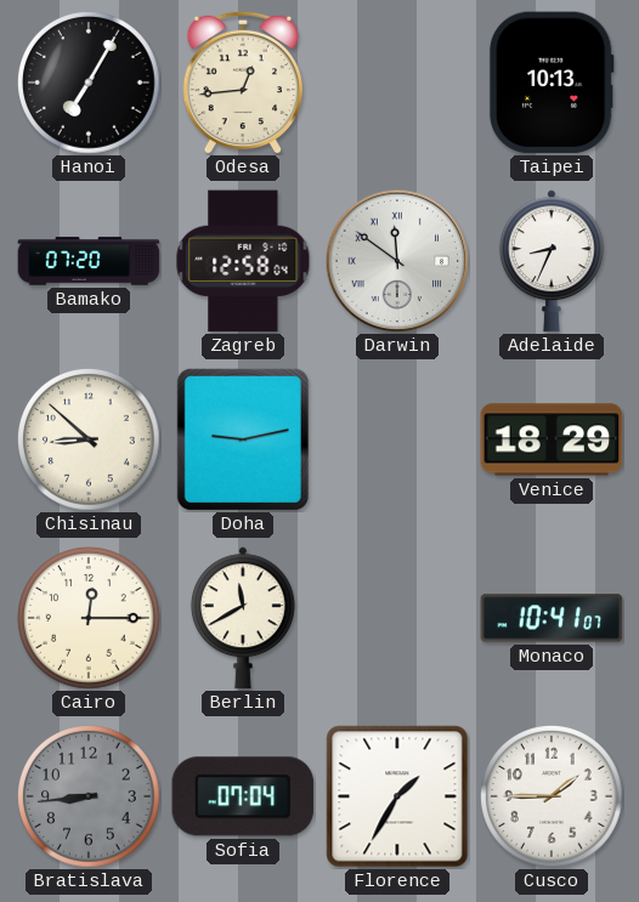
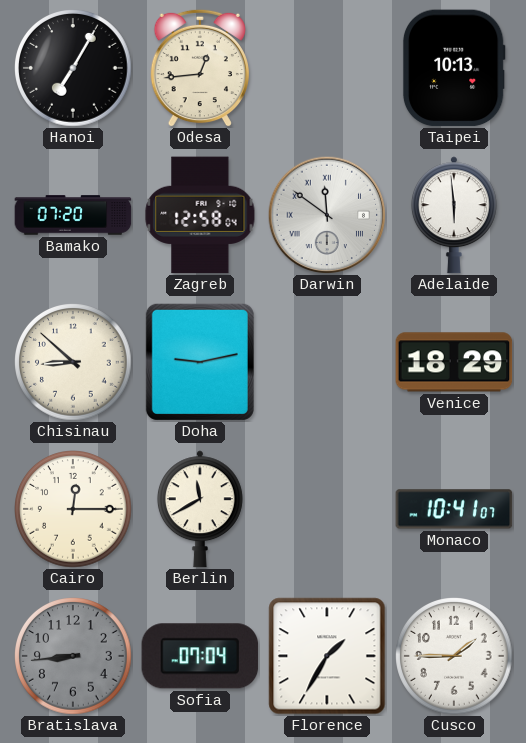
Adelaide: 8:34 -> 5:59
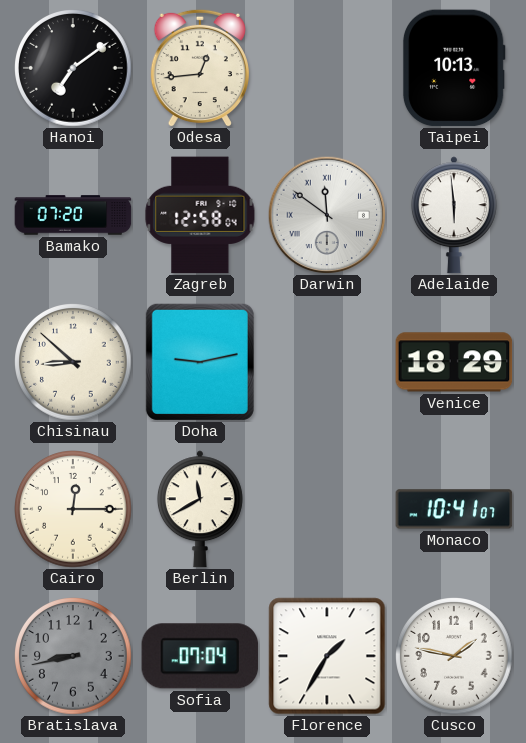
Hanoi: 7:05 -> 7:09
Bratislava: 8:44 -> 8:43
Cusco: 1:45 -> 1:47
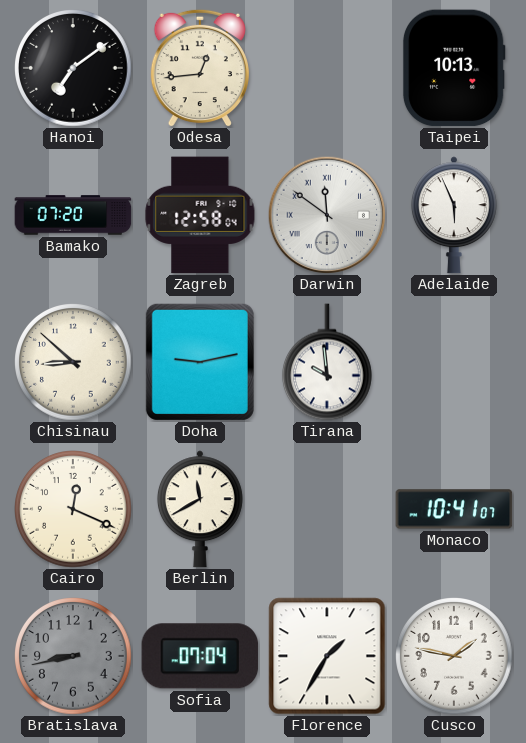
Adelaide: 5:59 -> 5:56
Tirana: none -> 9:59
Venice: 18:29 -> none
Cairo: 12:15 -> 12:19
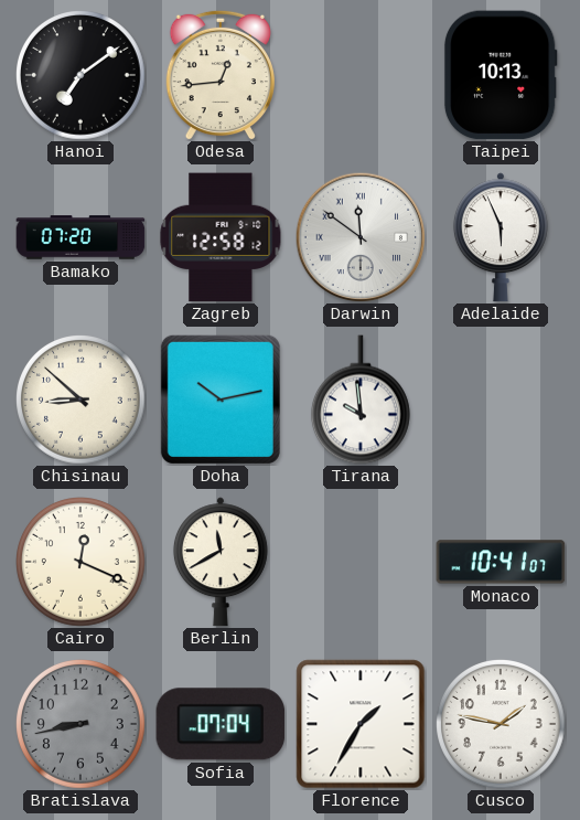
Zagreb: 12:58:04 -> 12:58:12
Doha: 9:13 -> 10:13
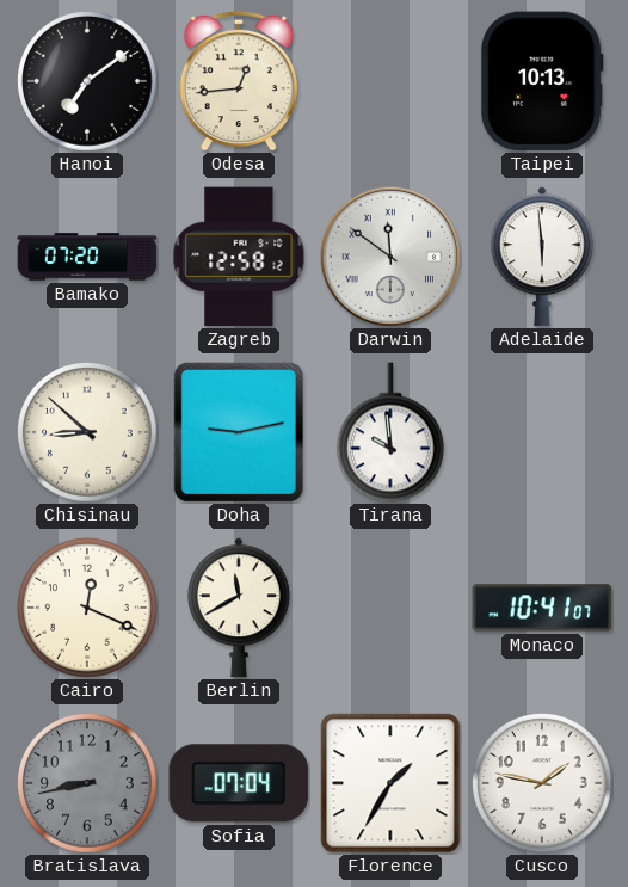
Adelaide: 5:56 -> 5:59
Doha: 10:13 -> 9:13
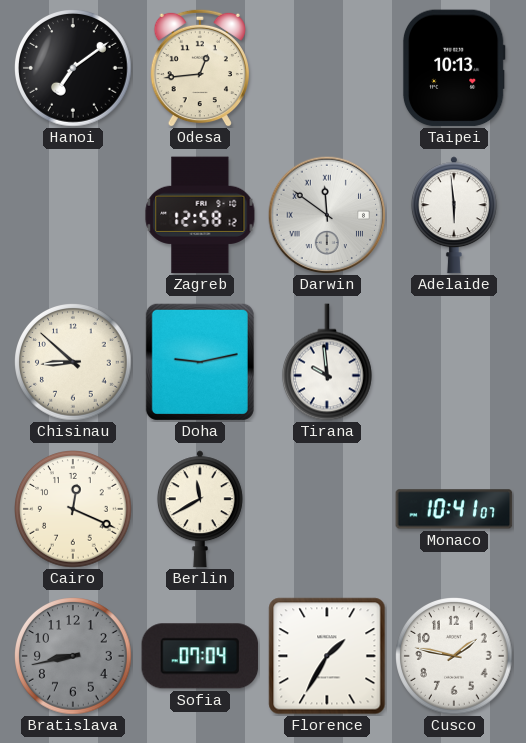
Bamako: 07:20 -> none
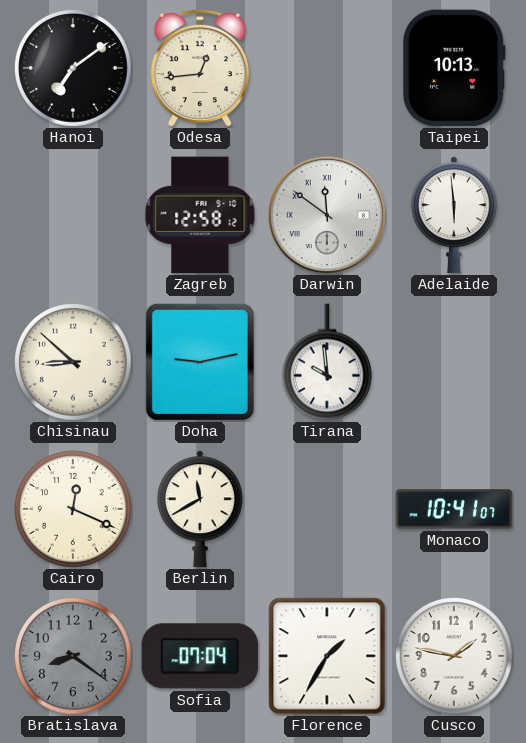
Bratislava: 8:43 -> 8:21
